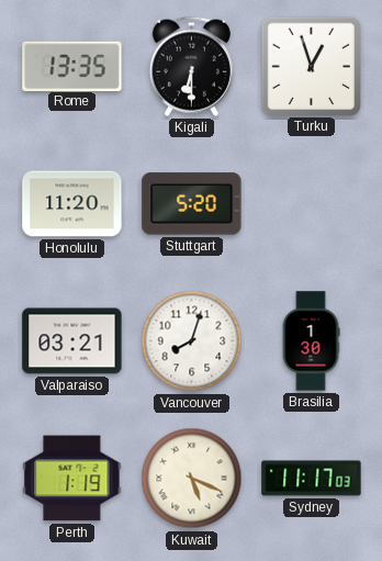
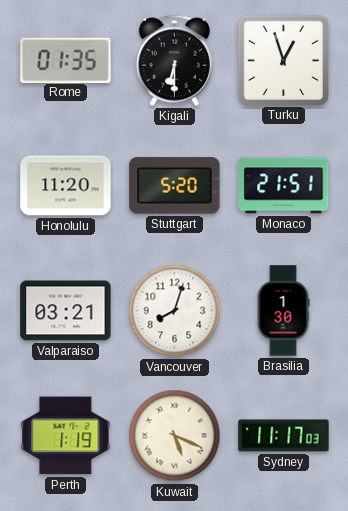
Rome: 13:35 -> 01:35
Monaco: none -> 21:51
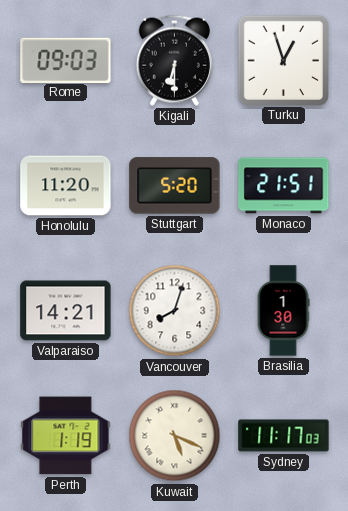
Rome: 01:35 -> 09:03
Valparaiso: 03:21 -> 14:21
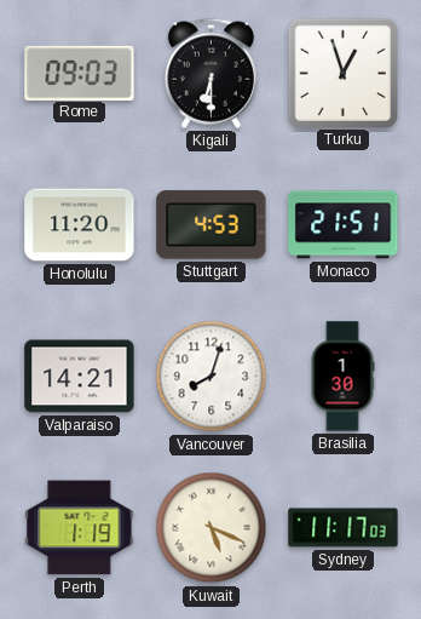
Stuttgart: 5:20 -> 4:53
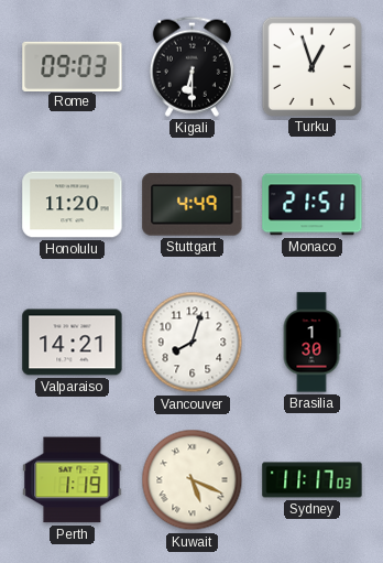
Stuttgart: 4:53 -> 4:49
